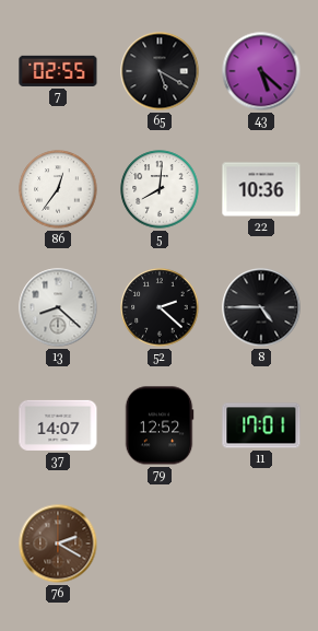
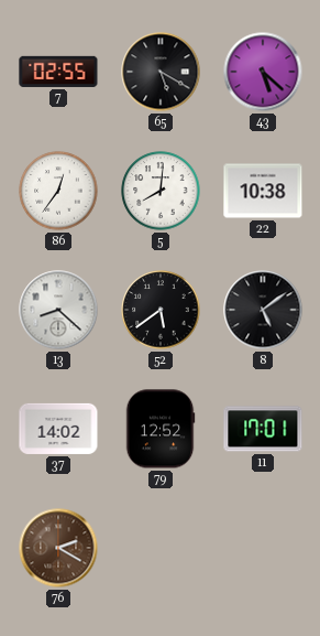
22: 10:36 -> 10:38
52: 2:22 -> 5:39
8: 4:45 -> 5:09
37: 14:07 -> 14:02
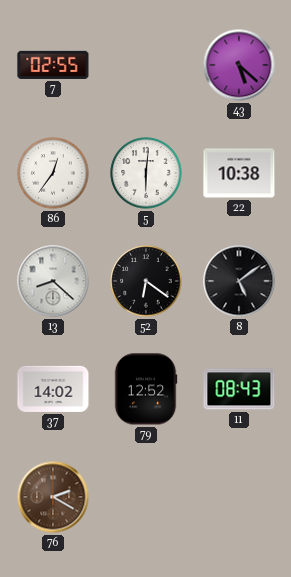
65: 5:20 -> none
5: 8:01 -> 6:01
52: 5:39 -> 6:21
11: 17:01 -> 08:43
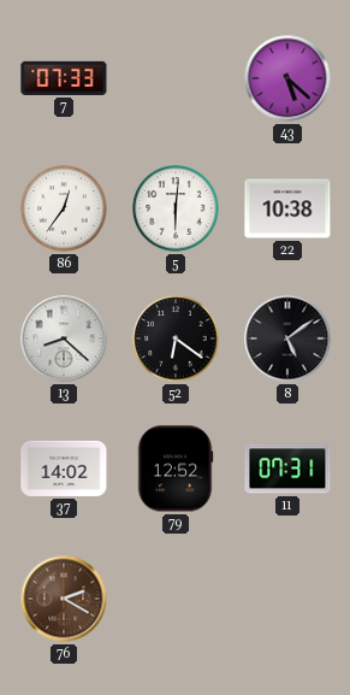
7: 02:55 -> 07:33
11: 08:43 -> 07:31
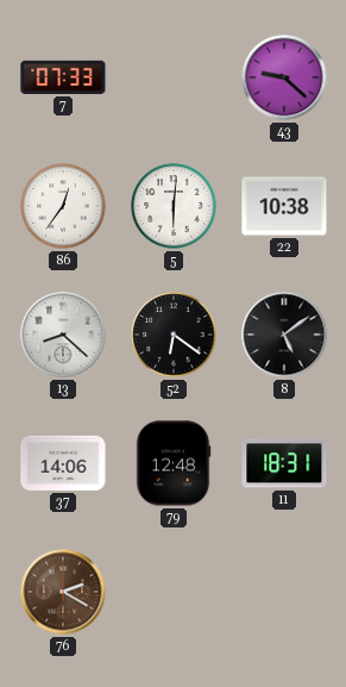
43: 5:22 -> 9:22
37: 14:02 -> 14:06
79: 12:52 -> 12:48
11: 07:31 -> 18:31
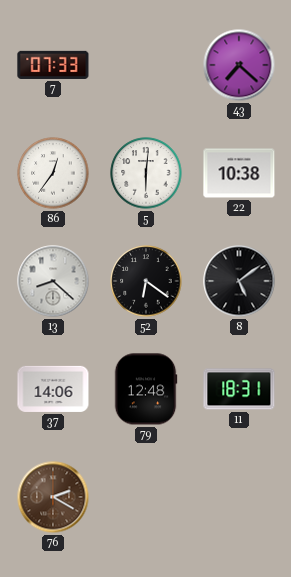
43: 9:22 -> 7:22
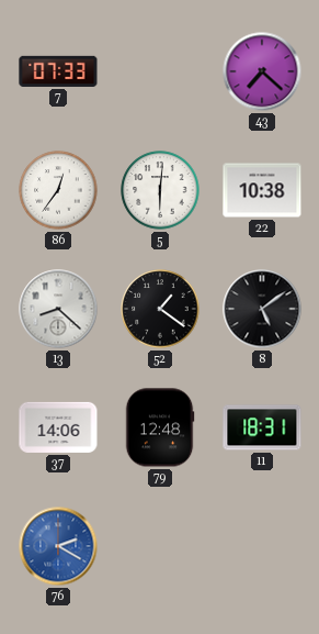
52: 6:21 -> 1:21
76 dial: brown -> blue
